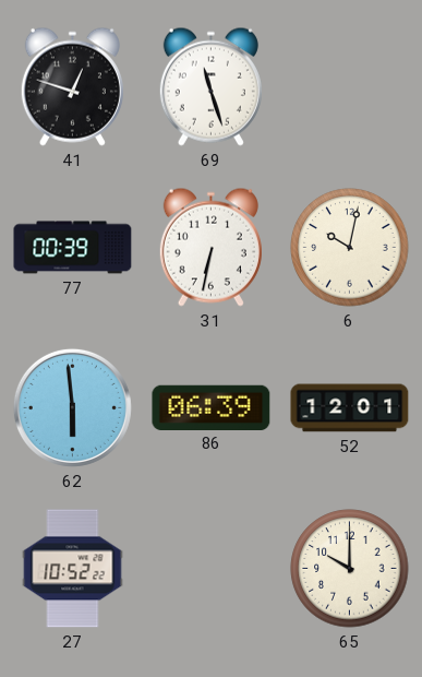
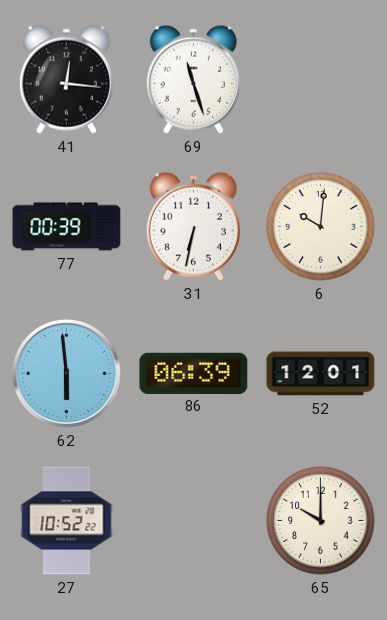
41: 12:48 -> 12:16
6: 10:02 -> 10:01
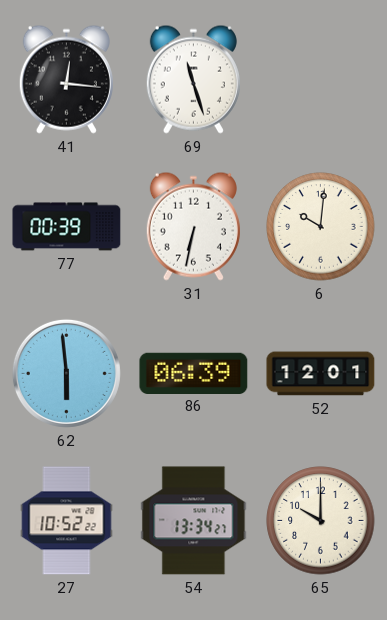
54: none -> 13:34
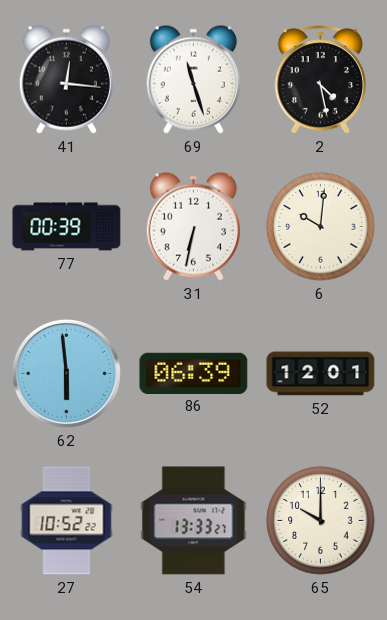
2: none -> 4:28
54: 13:34 -> 13:33
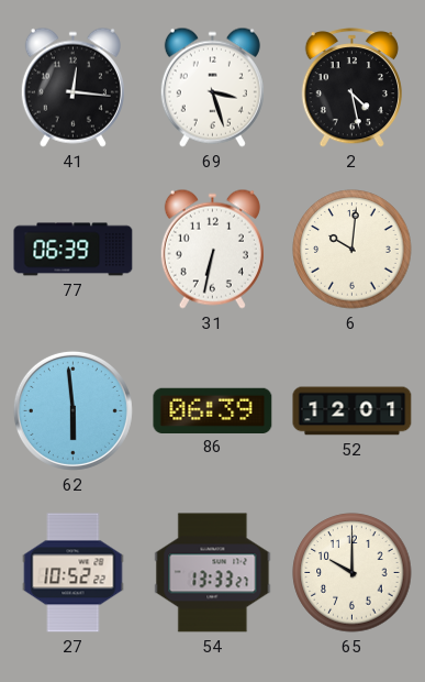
69: 11:27 -> 3:27
77: 00:39 -> 06:39
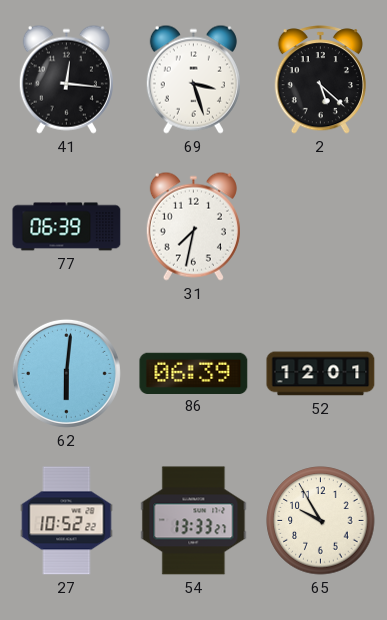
2: 4:28 -> 5:22
31: 6:32 -> 7:32
6: 10:01 -> none
62: 5:59 -> 6:01
65: 10:00 -> 9:55
